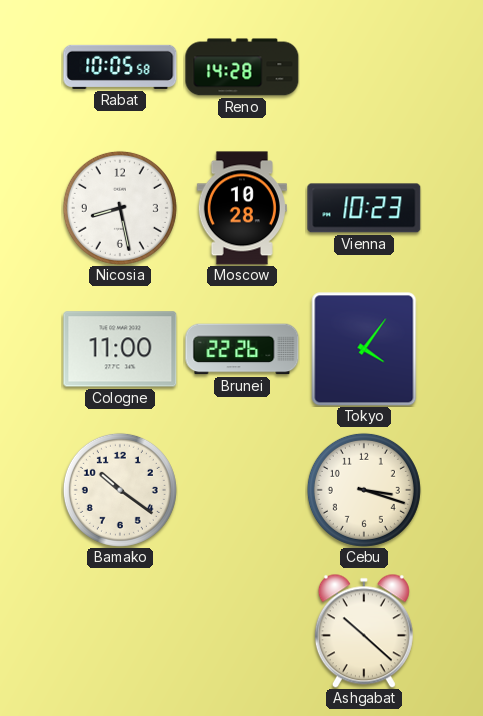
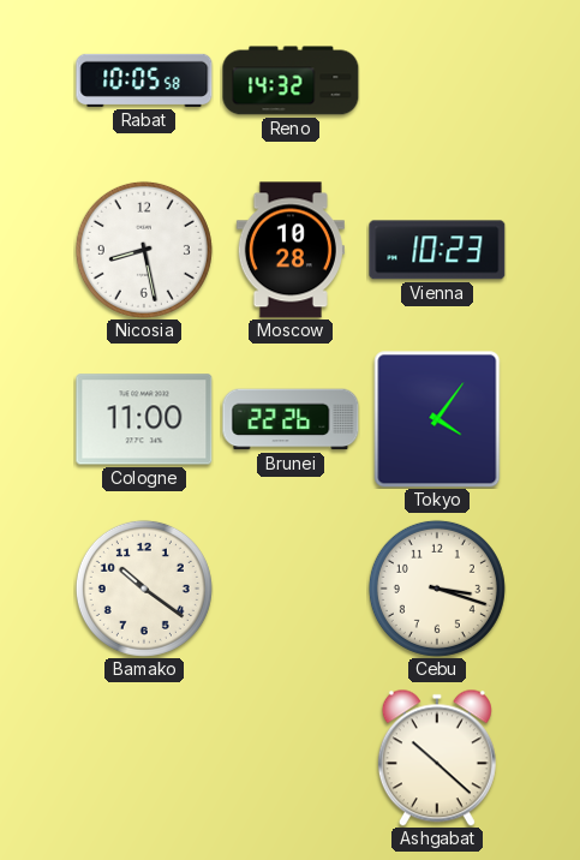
Reno: 14:28 -> 14:32
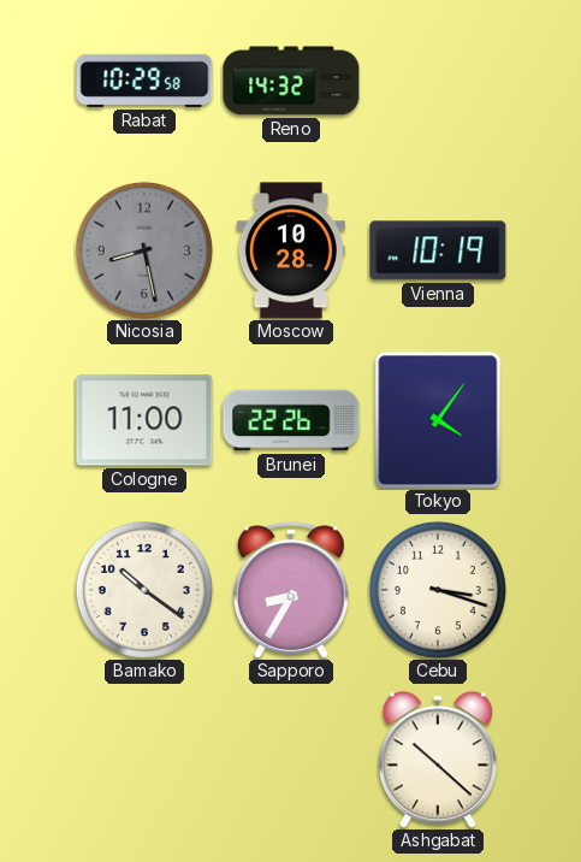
Rabat: 10:05 -> 10:29
Nicosia dial: white -> grey
Vienna: 10:23 -> 10:19
Sapporo: none -> 8:35
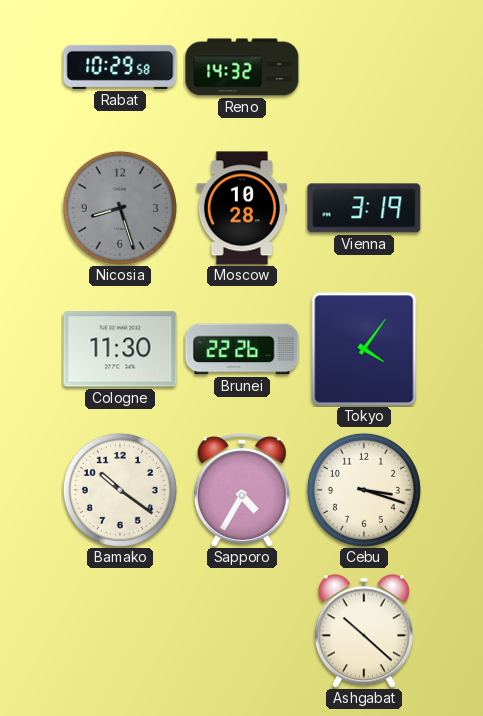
Nicosia: 8:28 -> 8:27
Vienna: 10:19 -> 3:19
Cologne: 11:00 -> 11:30
Sapporo: 8:35 -> 4:35
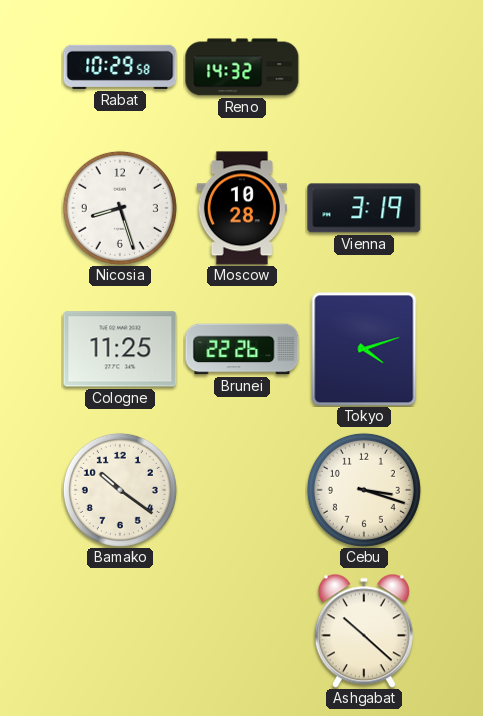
Nicosia dial: grey -> white
Cologne: 11:30 -> 11:25
Tokyo: 4:06 -> 4:12
Sapporo: 4:35 -> none
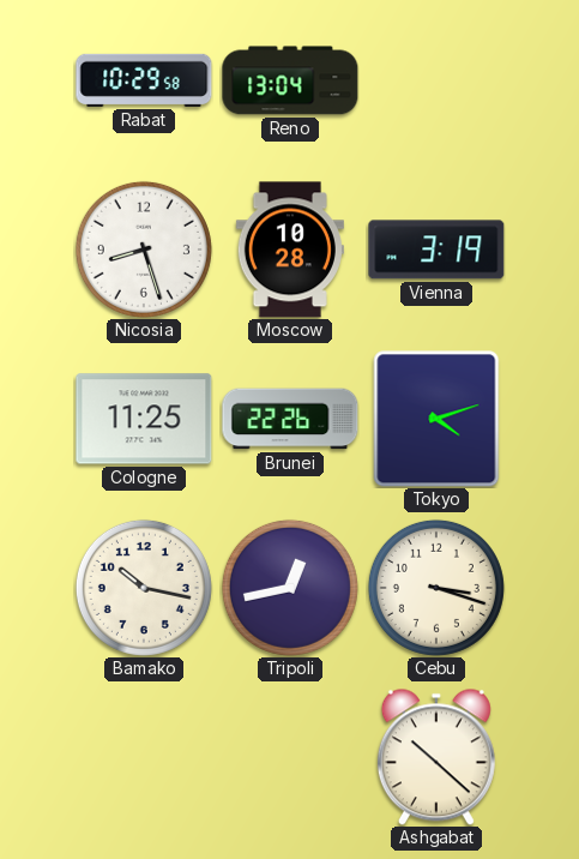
Reno: 14:32 -> 13:04
Bamako: 10:21 -> 10:17
Tripoli: none -> 12:43
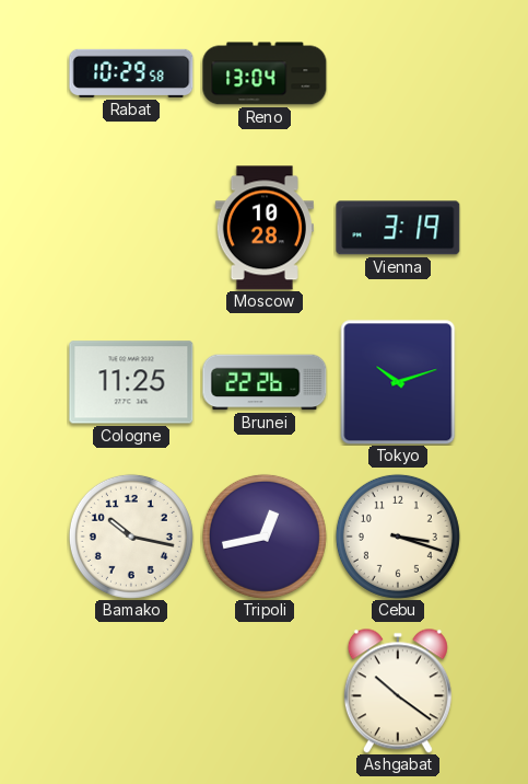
Nicosia: 8:27 -> none
Tokyo: 4:12 -> 10:12
Ashgabat: 10:22 -> 10:21
